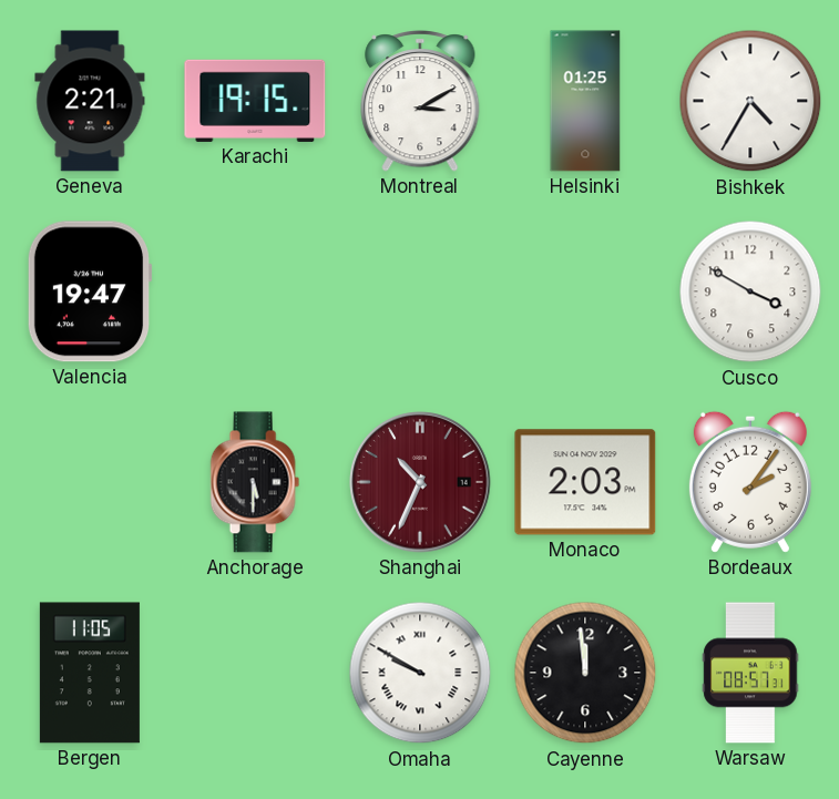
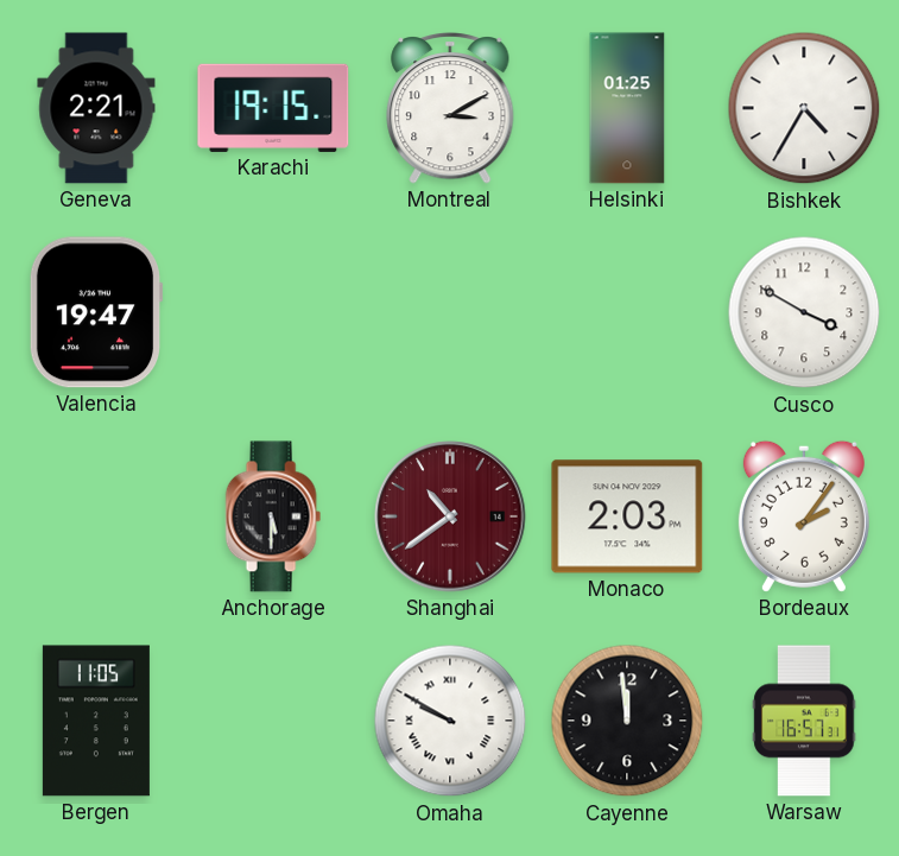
Shanghai: 10:34 -> 10:39
Warsaw: 08:57 -> 16:57
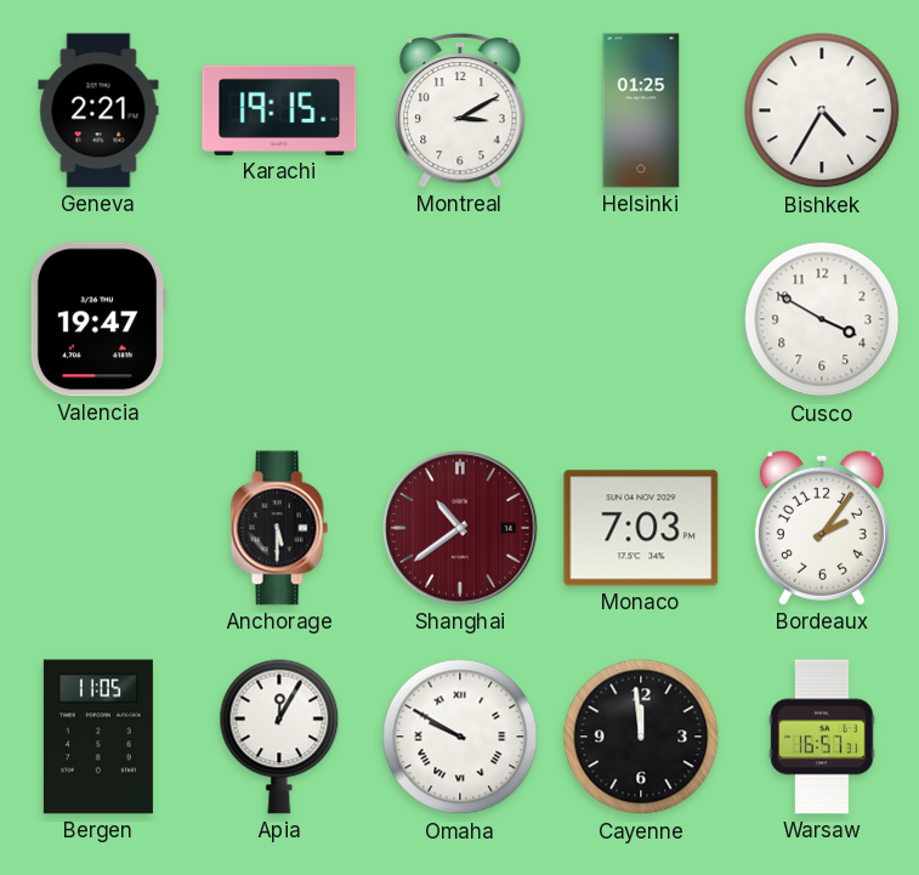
Monaco: 2:03 -> 7:03
Apia: none -> 12:05
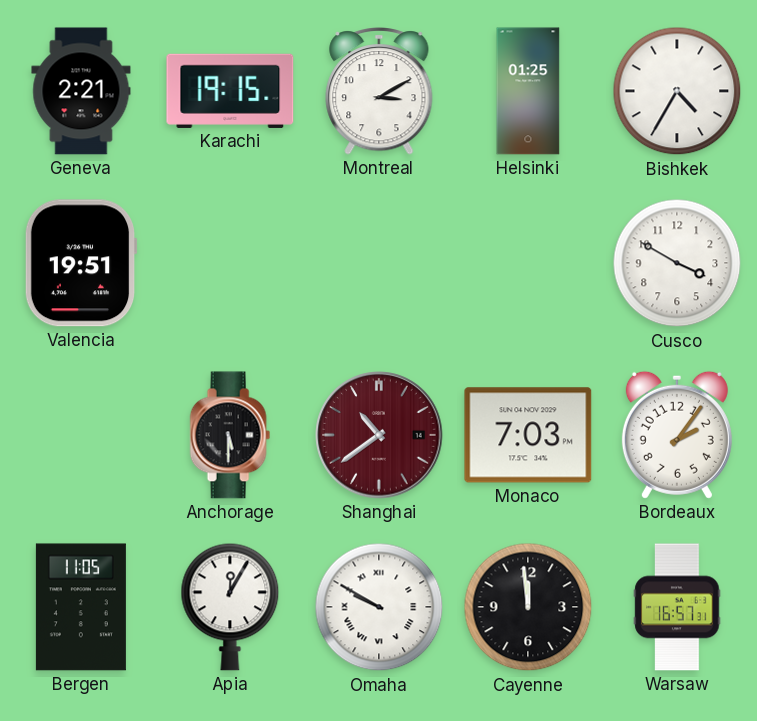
Valencia: 19:47 -> 19:51
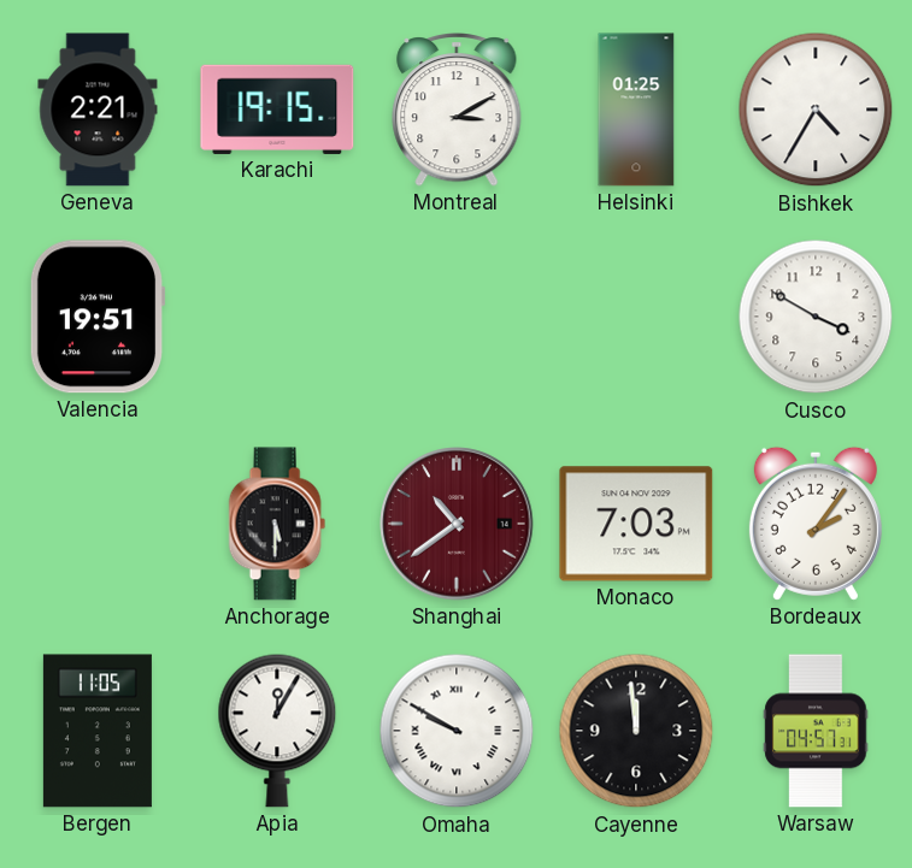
Warsaw: 16:57 -> 04:57
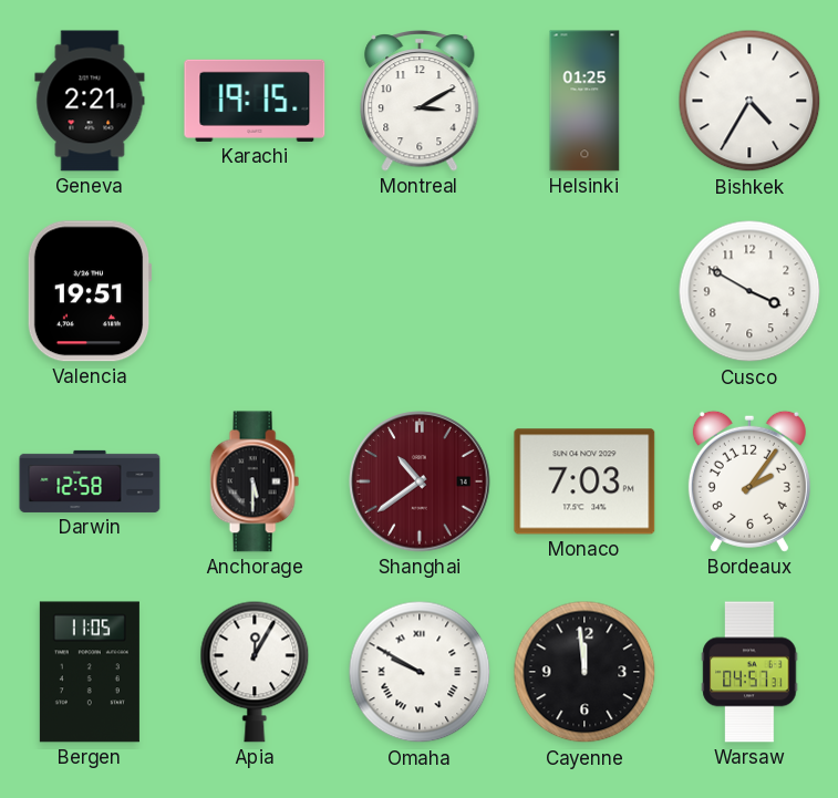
Darwin: none -> 12:58
